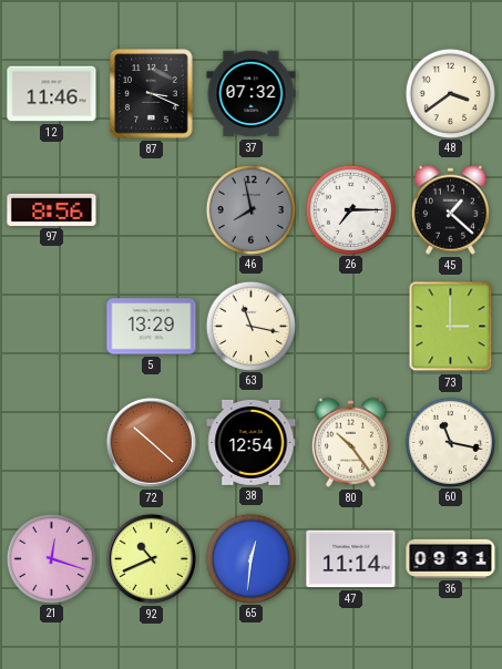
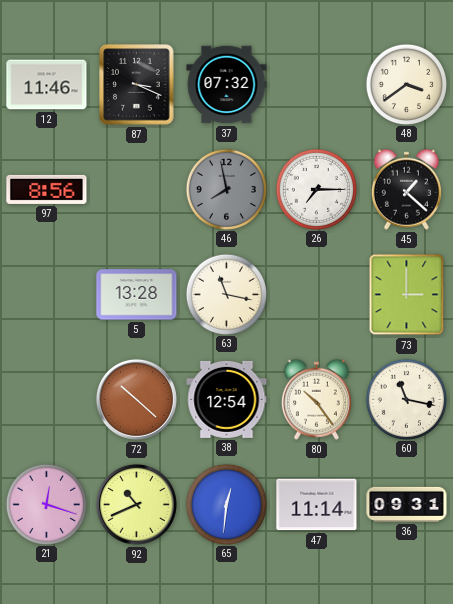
5: 13:29 -> 13:28
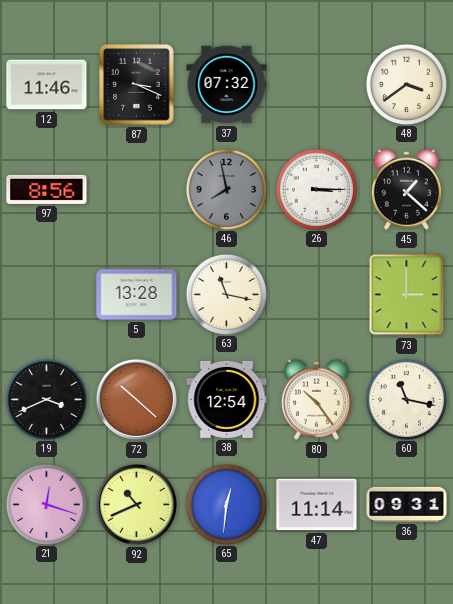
26: 7:15 -> 3:15
19: none -> 3:41
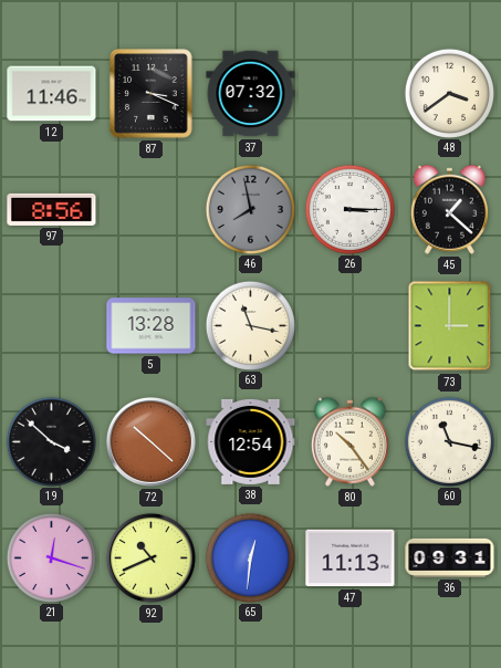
19: 3:41 -> 3:52
47: 11:14 -> 11:13
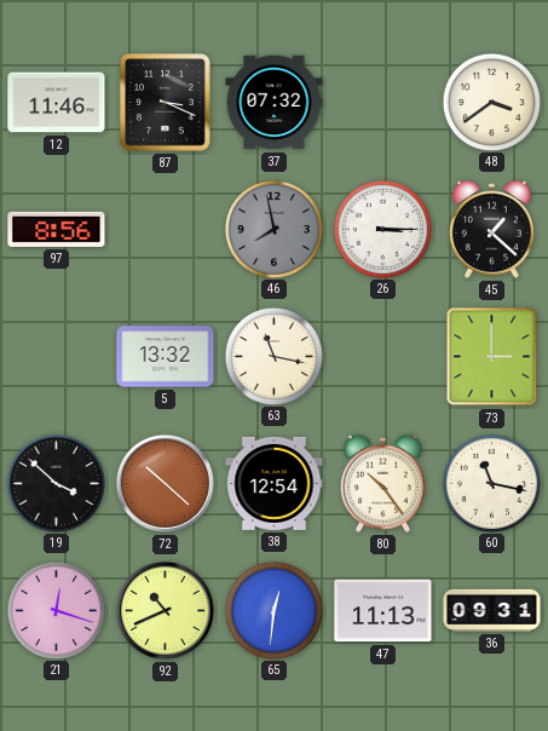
5: 13:28 -> 13:32
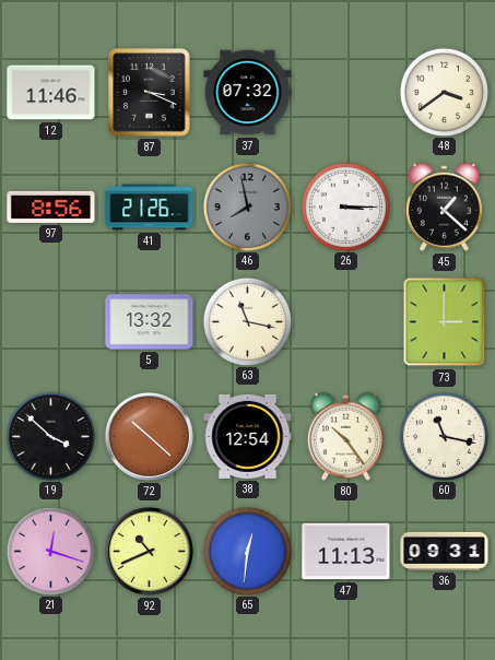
41: none -> 21:26
